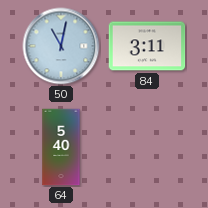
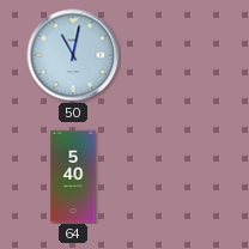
84: 3:11 -> none
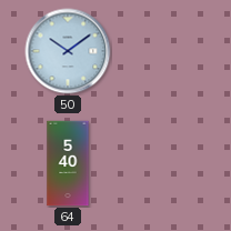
50: 11:02 -> 10:09
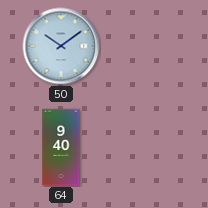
64: 5:40 -> 9:40
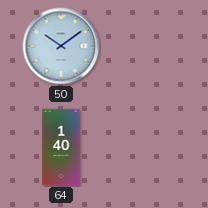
64: 9:40 -> 1:40
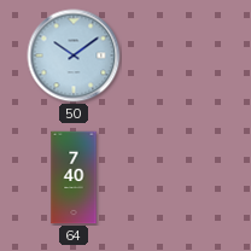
64: 1:40 -> 7:40
